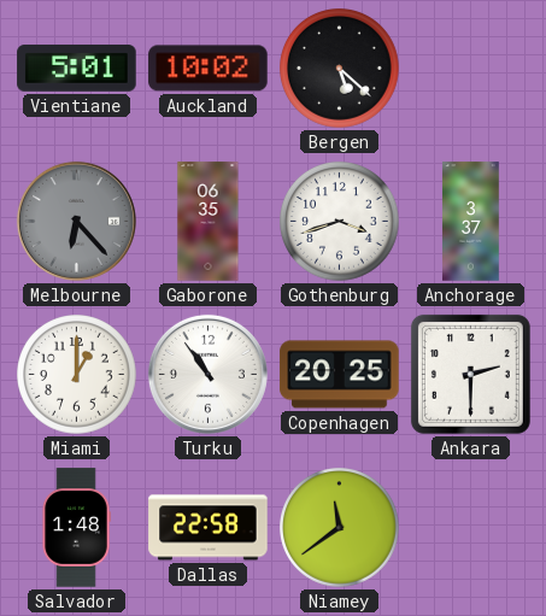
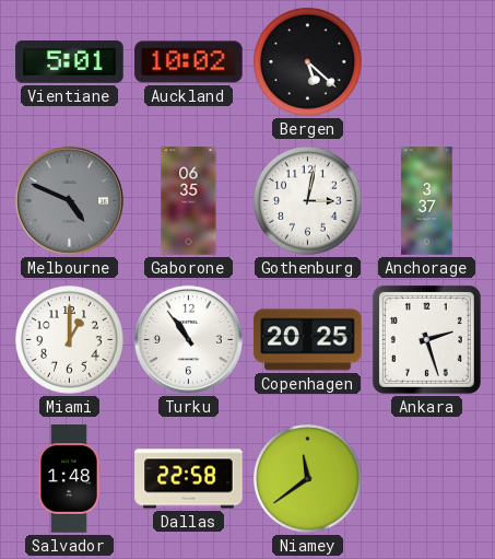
Melbourne: 6:23 -> 4:49
Gothenburg: 3:42 -> 3:02
Ankara: 2:30 -> 2:27
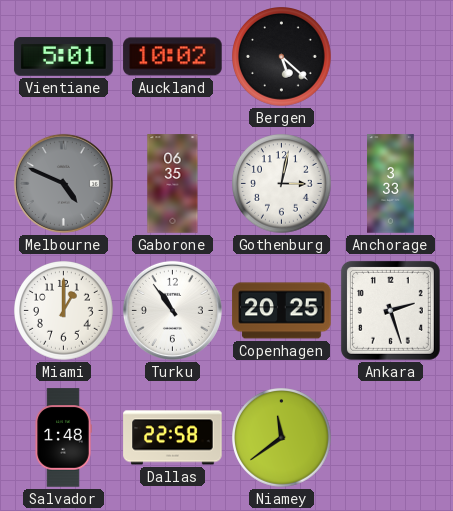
Anchorage: 3:37 -> 3:33
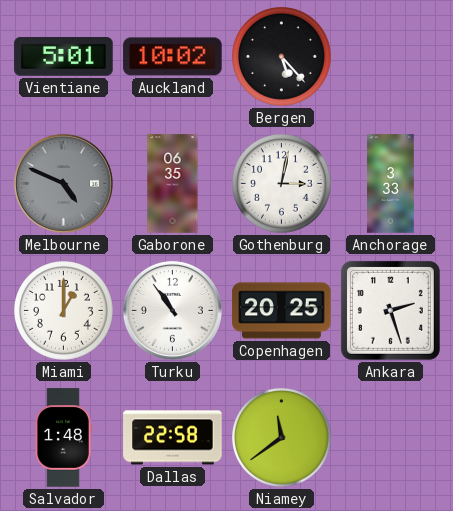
Bergen: 5:22 -> 5:23
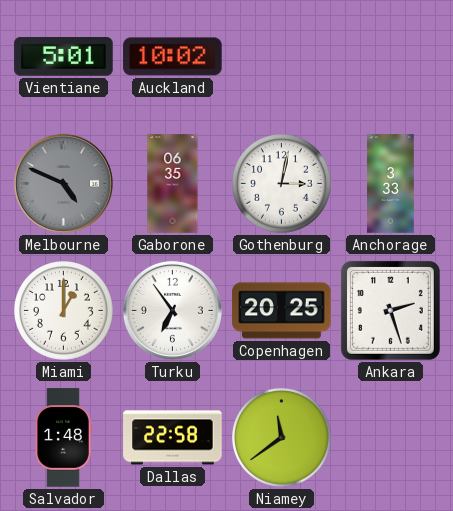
Bergen: 5:23 -> none
Turku: 10:54 -> 6:54
